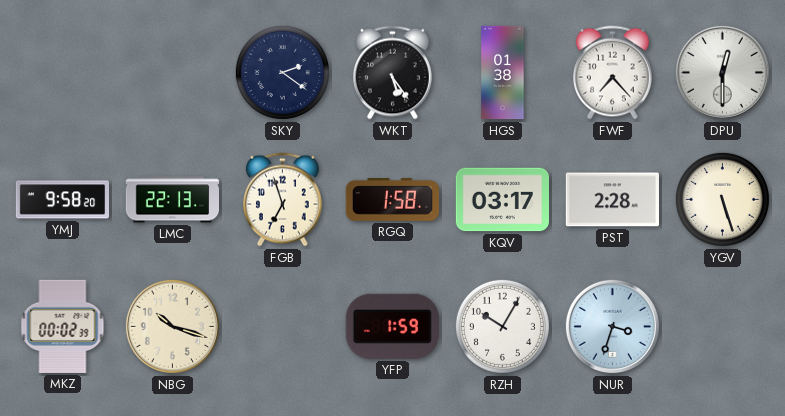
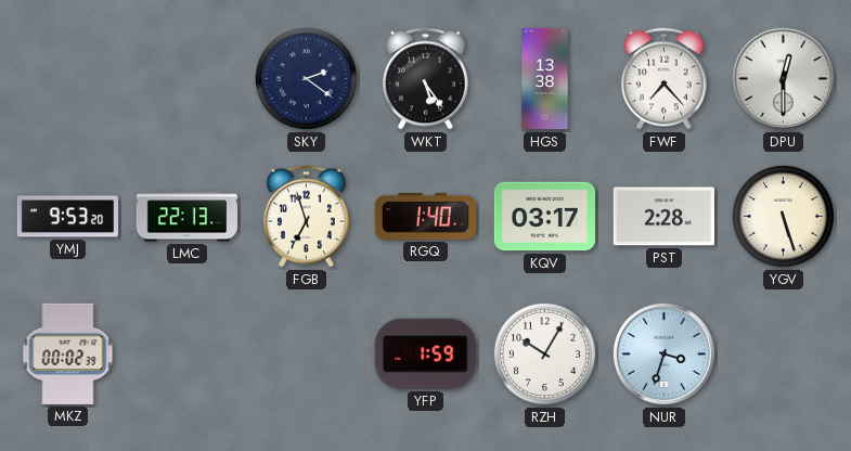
HGS: 01:38 -> 13:38
YMJ: 9:58 -> 9:53
RGQ: 1:58 -> 1:40
NBG: 10:18 -> none
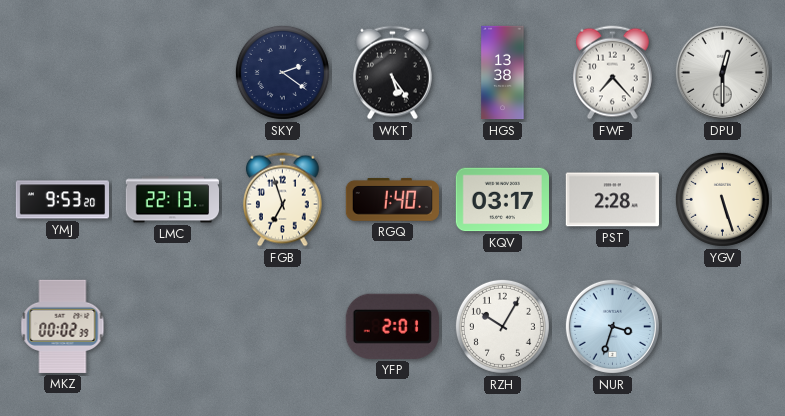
YFP: 1:59 -> 2:01
